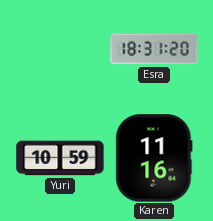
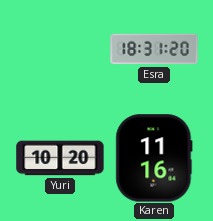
Yuri: 10:59 -> 10:20
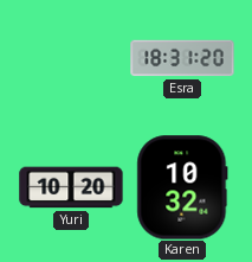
Karen: 11:16 -> 10:32
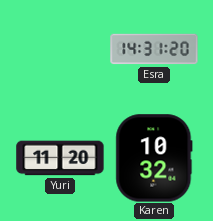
Esra: 18:31 -> 14:31
Yuri: 10:20 -> 11:20
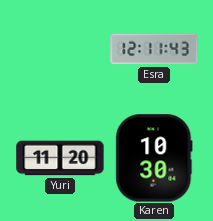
Esra: 14:31 -> 12:11
Karen: 10:32 -> 10:30
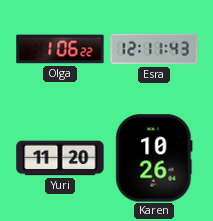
Olga: none -> 1:06
Karen: 10:30 -> 10:26
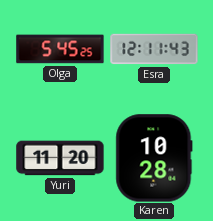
Olga: 1:06 -> 5:45
Karen: 10:26 -> 10:28
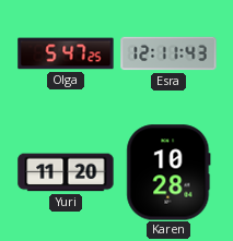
Olga: 5:45 -> 5:47
